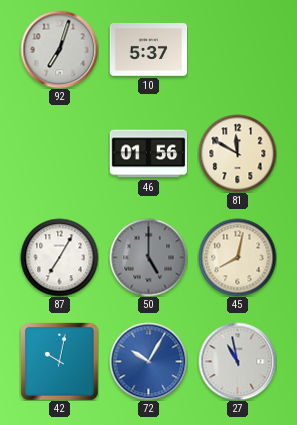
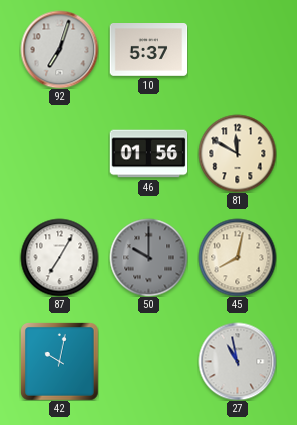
50: 5:00 -> 10:00
72: 10:05 -> none
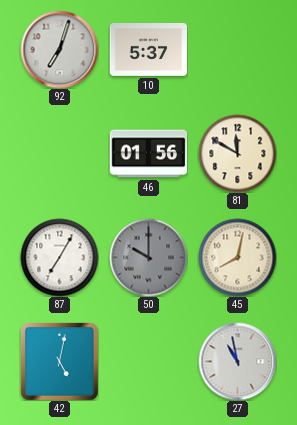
42: 10:02 -> 5:02
